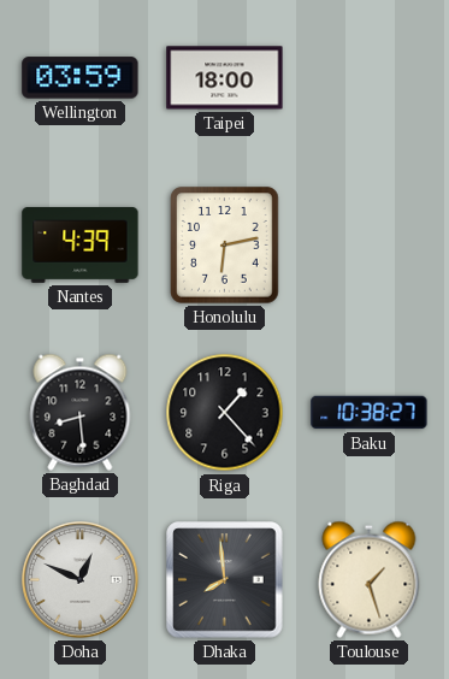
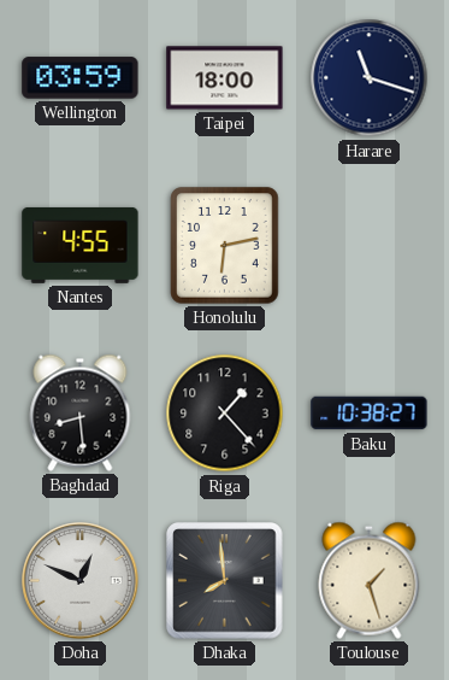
Harare: none -> 11:18
Nantes: 4:39 -> 4:55
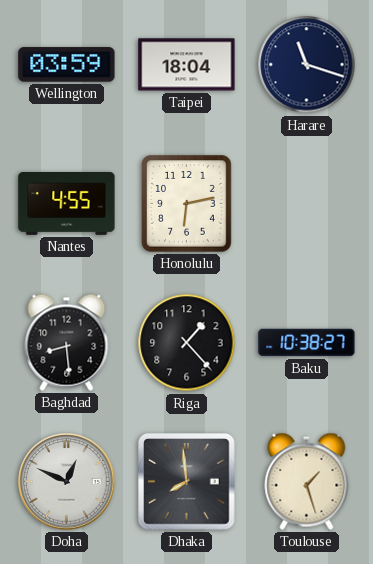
Taipei: 18:00 -> 18:04
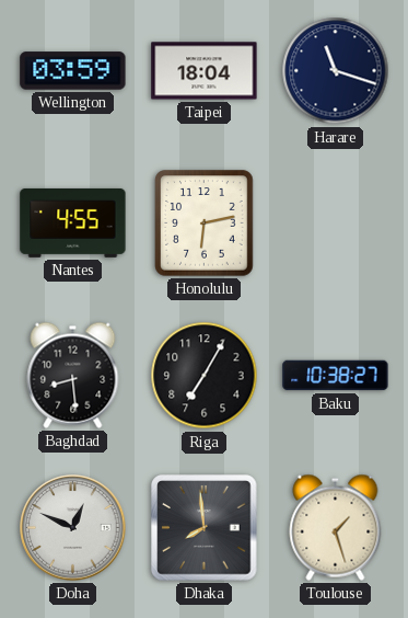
Riga: 1:23 -> 7:05
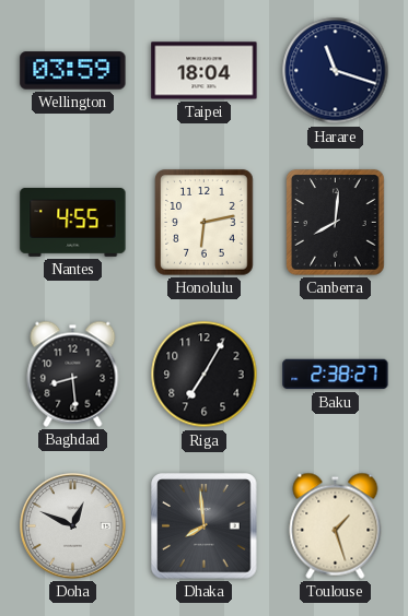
Canberra: none -> 8:01
Baku: 10:38 -> 2:38
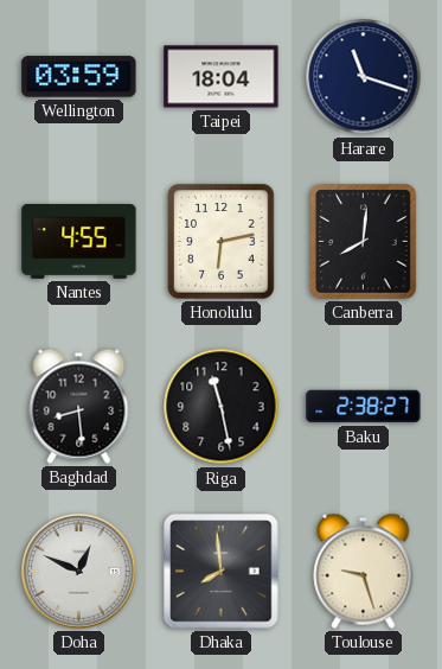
Riga: 7:05 -> 11:28
Toulouse: 1:27 -> 9:27
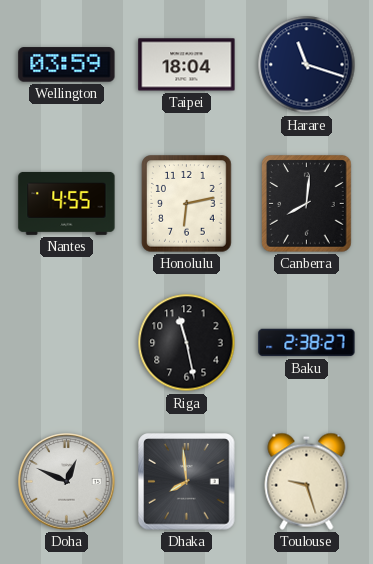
Baghdad: 8:29 -> none
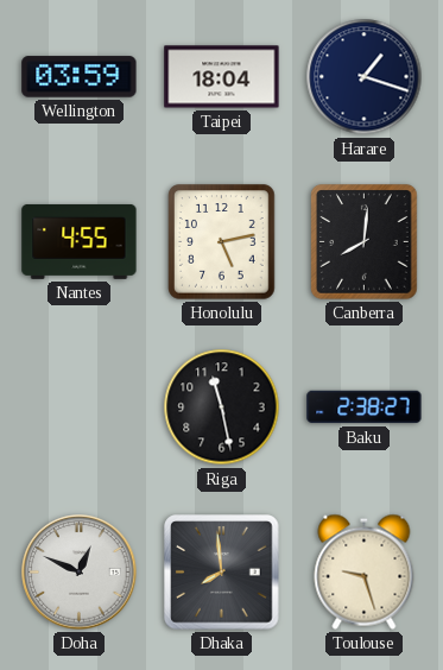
Harare: 11:18 -> 1:18
Honolulu: 6:13 -> 5:13
